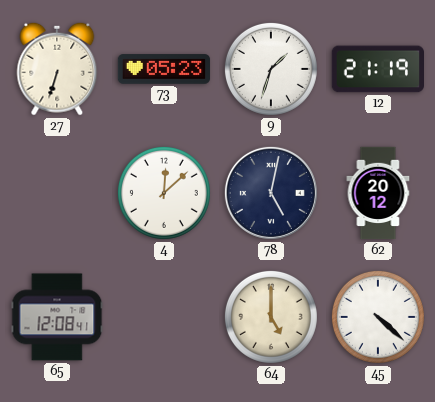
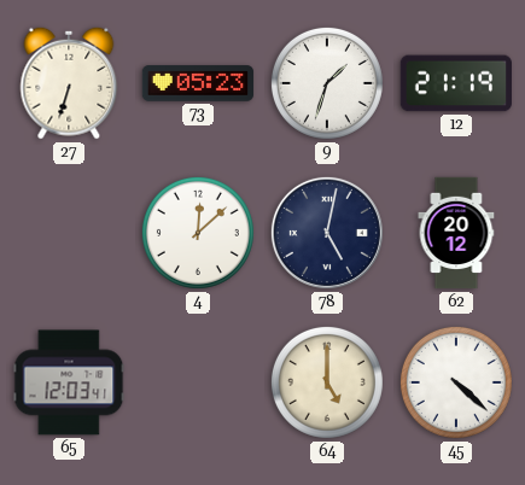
65: 12:08 -> 12:03
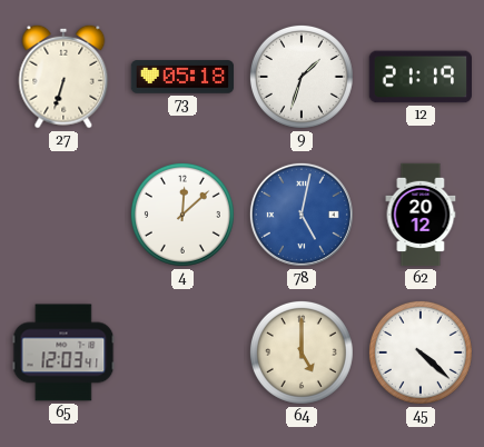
73: 05:23 -> 05:18
78 dial: navy -> blue
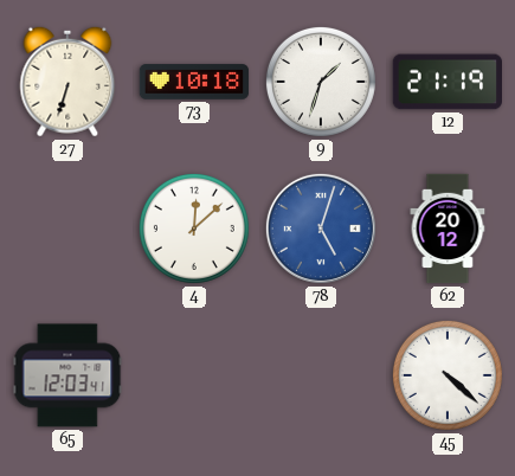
73: 05:18 -> 10:18
78: 5:02 -> 5:03
64: 5:00 -> none
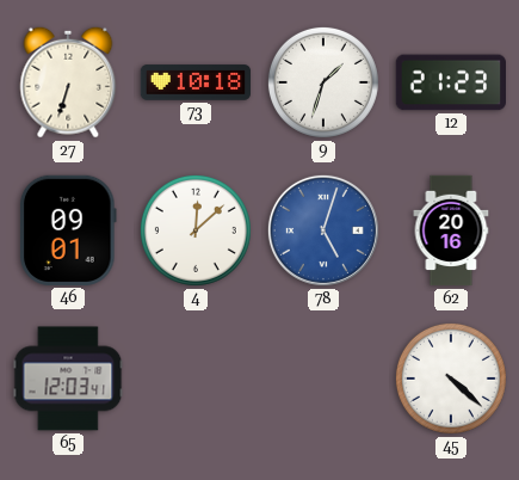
12: 21:19 -> 21:23
46: none -> 09:01
62: 20:12 -> 20:16
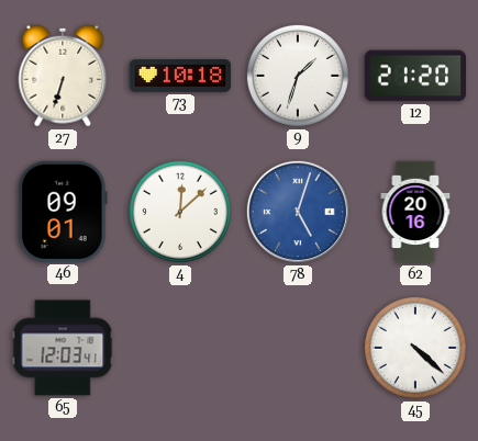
12: 21:23 -> 21:20
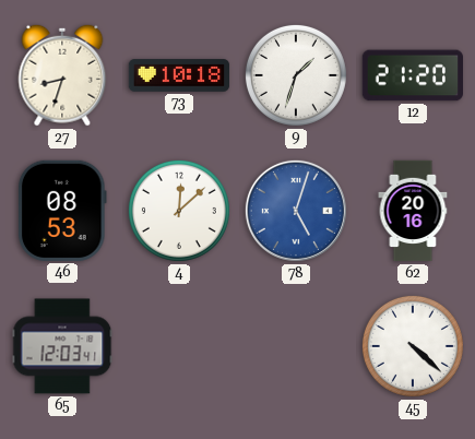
27: 6:33 -> 8:33
46: 09:01 -> 08:53
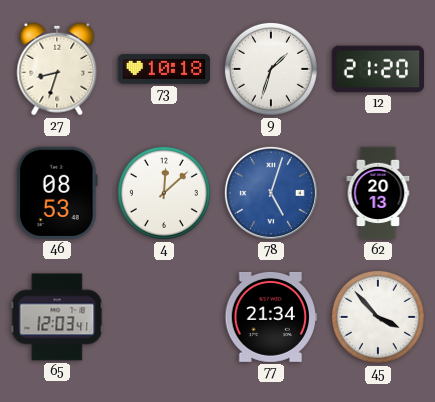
62: 20:16 -> 20:13
77: none -> 21:34
45: 4:22 -> 3:53
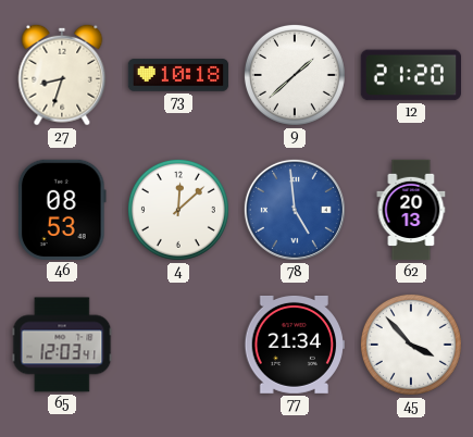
9: 1:33 -> 1:38
78: 5:03 -> 4:59
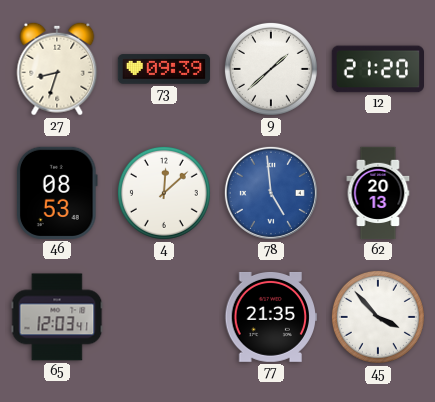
73: 10:18 -> 09:39
77: 21:34 -> 21:35
